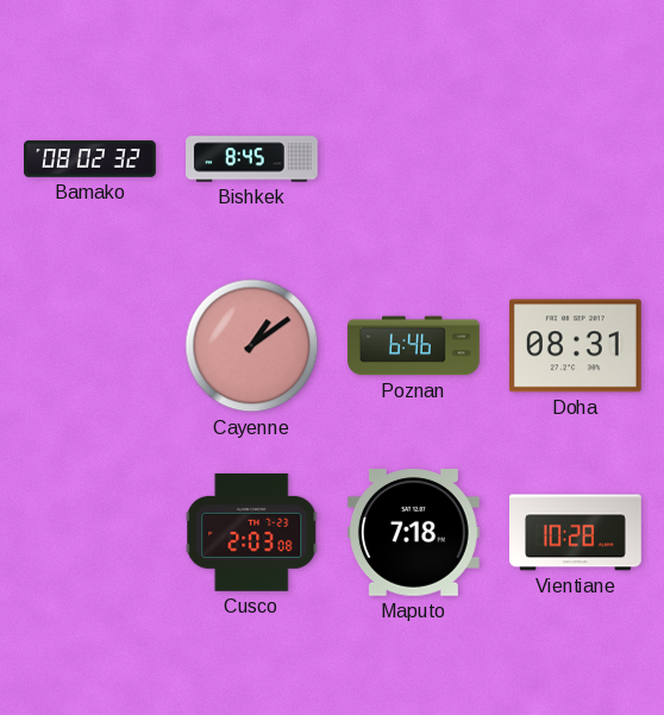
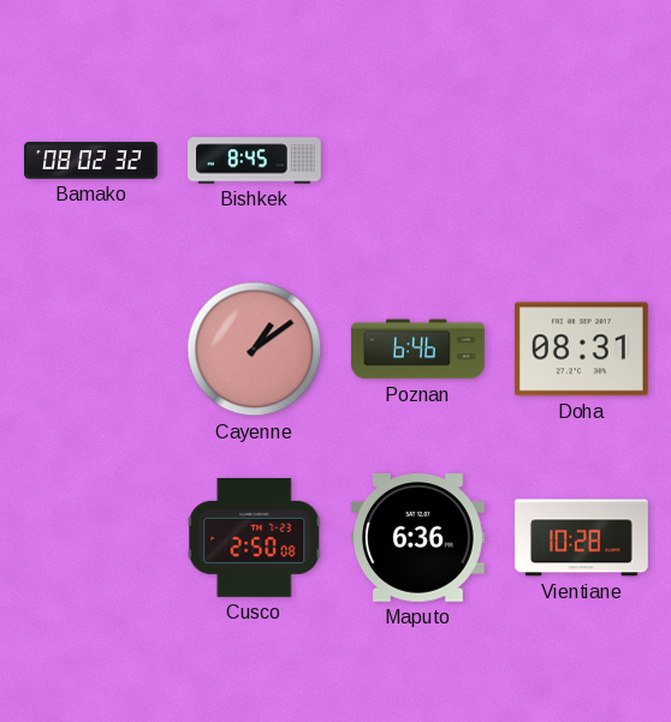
Cusco: 2:03 -> 2:50
Maputo: 7:18 -> 6:36
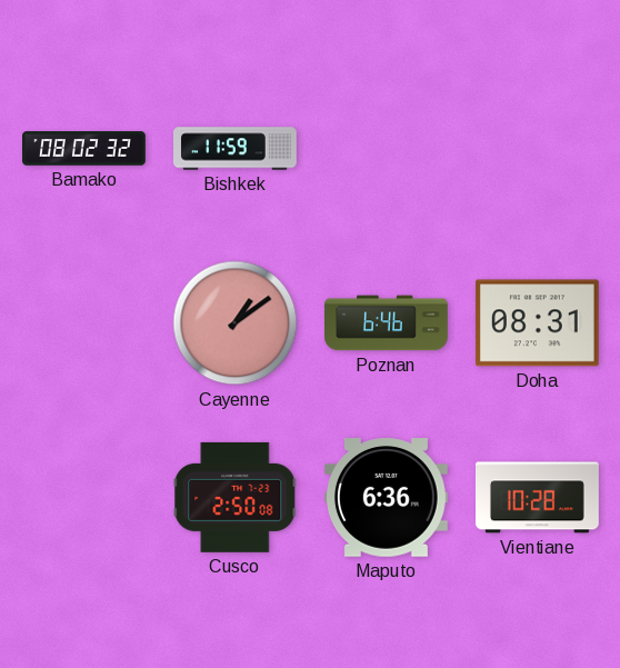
Bishkek: 8:45 -> 11:59
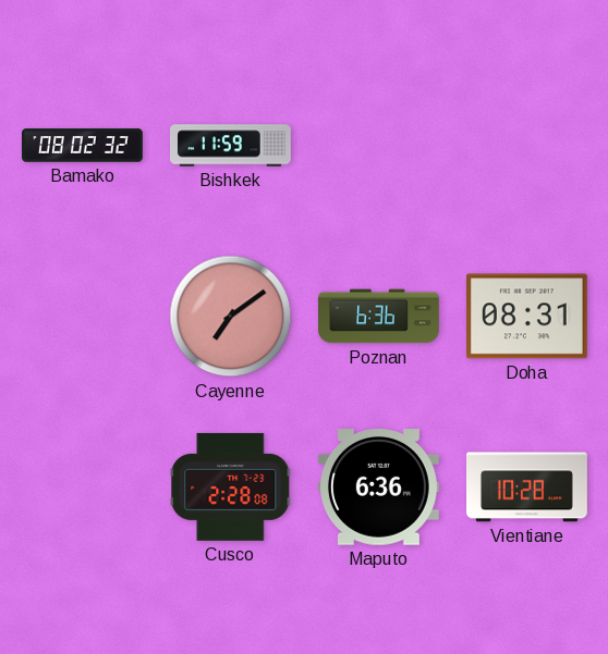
Cayenne: 1:09 -> 7:09
Poznan: 6:46 -> 6:36
Cusco: 2:50 -> 2:28
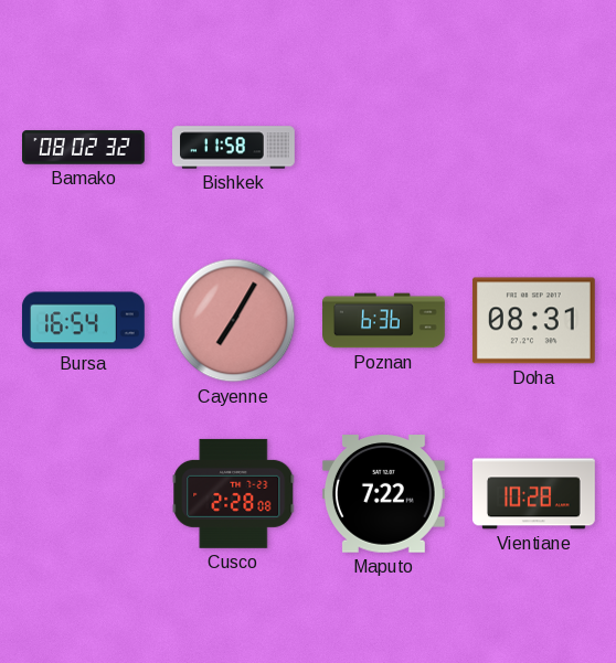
Bishkek: 11:59 -> 11:58
Bursa: none -> 16:54
Cayenne: 7:09 -> 7:05
Maputo: 6:36 -> 7:22
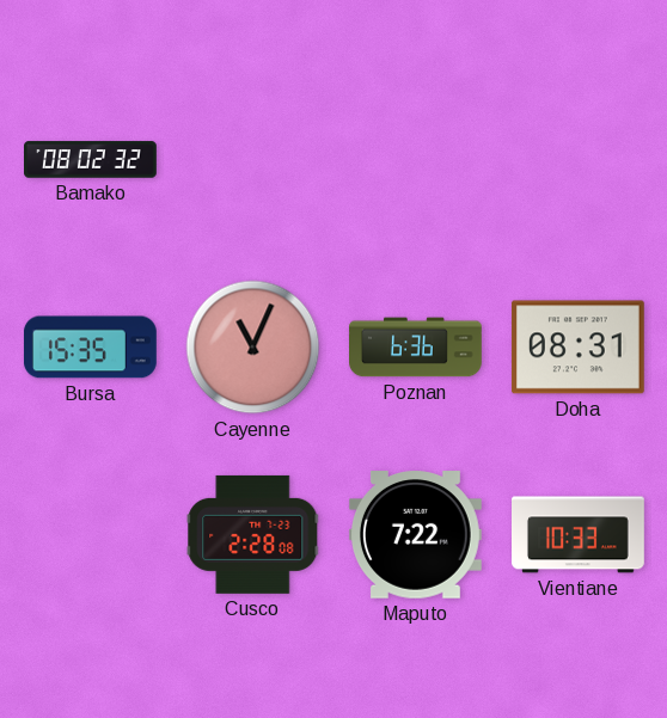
Bishkek: 11:58 -> none
Bursa: 16:54 -> 15:35
Cayenne: 7:05 -> 11:04
Vientiane: 10:28 -> 10:33
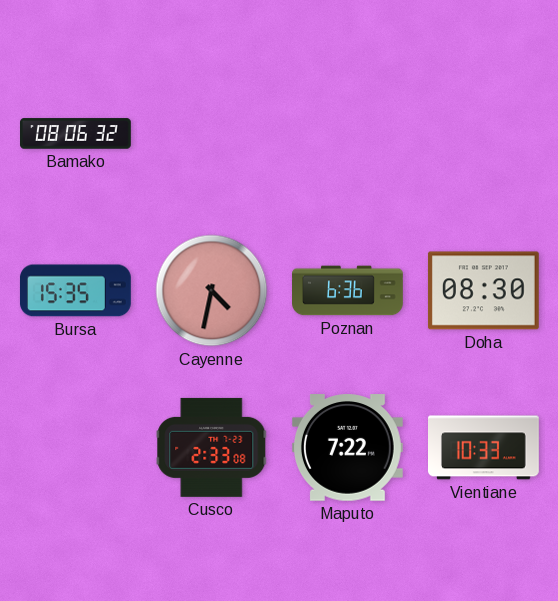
Bamako: 08:02 -> 08:06
Cayenne: 11:04 -> 4:32
Doha: 08:31 -> 08:30
Cusco: 2:28 -> 2:33
